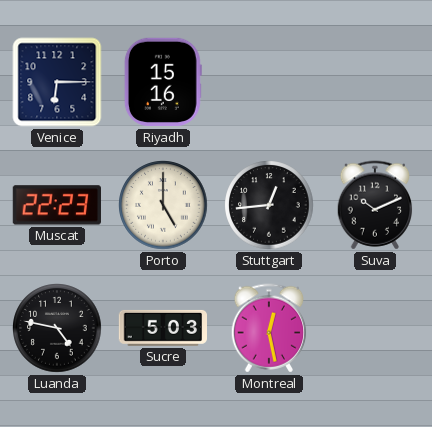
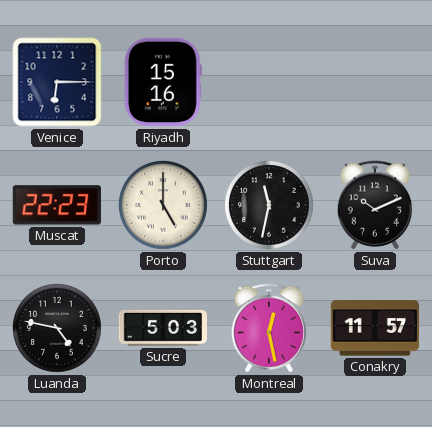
Stuttgart: 12:44 -> 11:32
Conakry: none -> 11:57
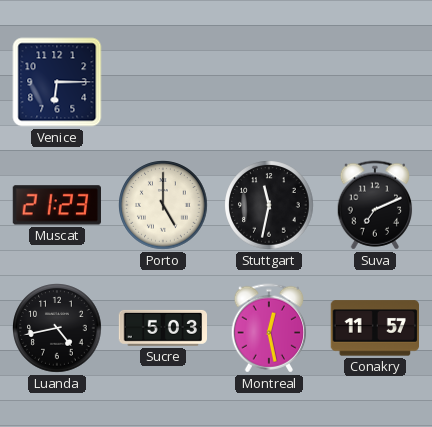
Riyadh: 15:16 -> none
Muscat: 22:23 -> 21:23
Suva: 10:11 -> 7:11
Luanda: 4:47 -> 4:43
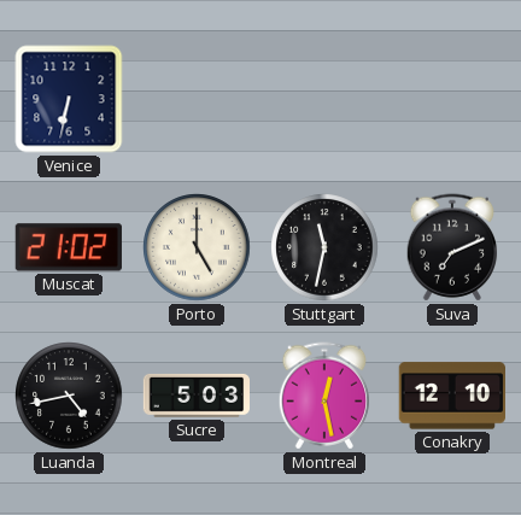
Venice: 6:15 -> 6:32
Muscat: 21:23 -> 21:02
Conakry: 11:57 -> 12:10
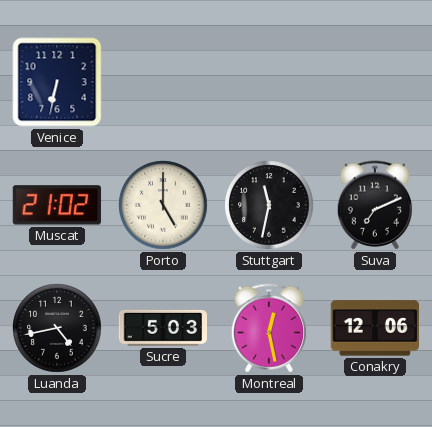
Conakry: 12:10 -> 12:06
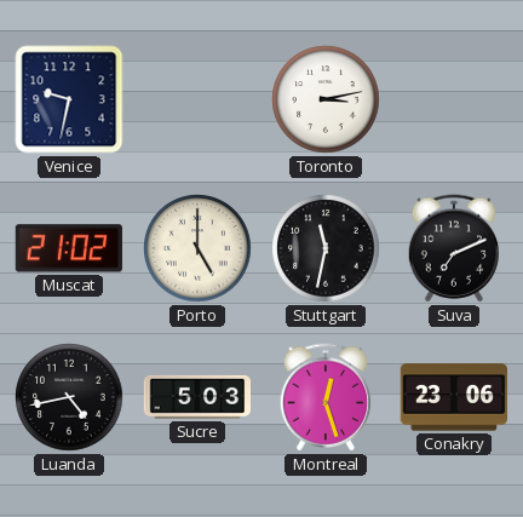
Venice: 6:32 -> 9:32
Toronto: none -> 3:13
Montreal: 12:28 -> 12:27
Conakry: 12:06 -> 23:06
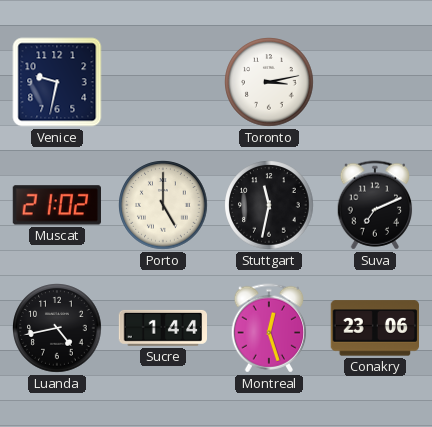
Sucre: 5:03 -> 1:44
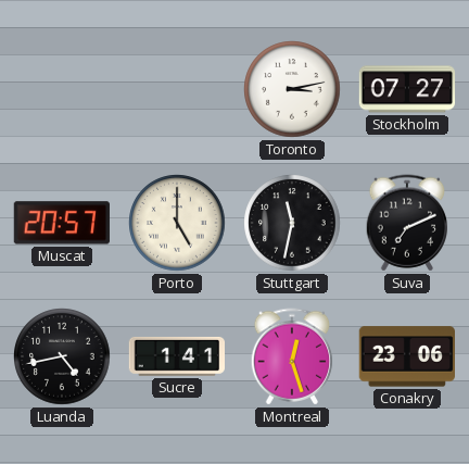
Venice: 9:32 -> none
Stockholm: none -> 07:27
Muscat: 21:02 -> 20:57
Sucre: 1:44 -> 1:41
